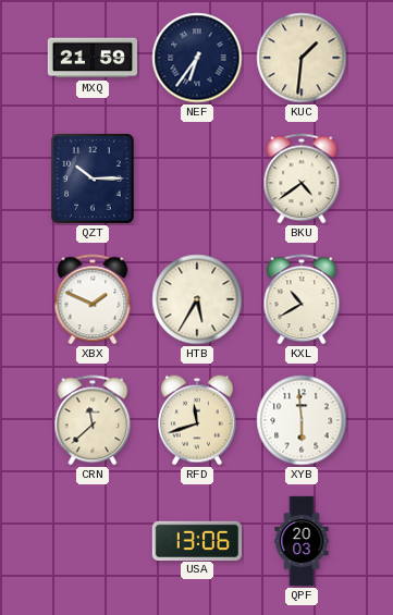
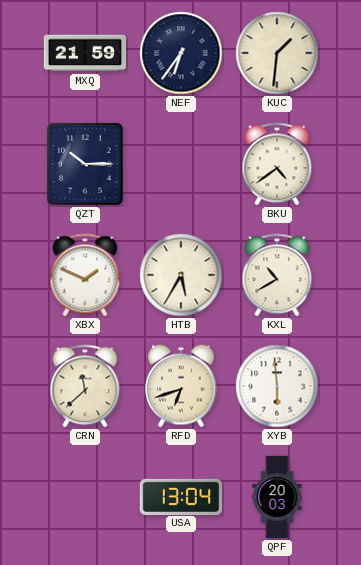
RFD: 11:42 -> 6:42
USA: 13:06 -> 13:04
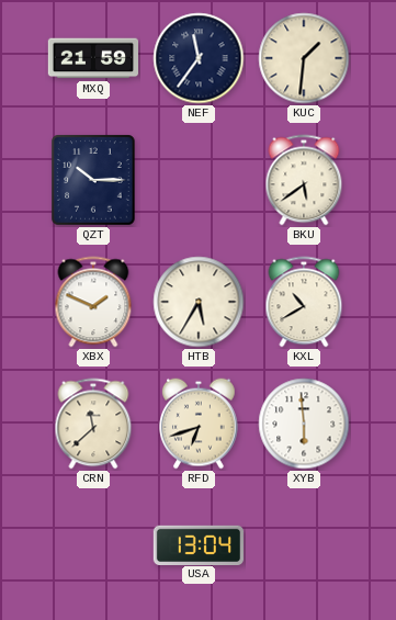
NEF: 6:36 -> 11:36
BKU: 4:39 -> 5:39
QPF: 20:03 -> none
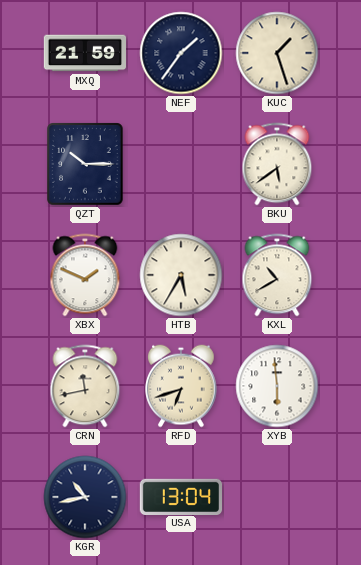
NEF: 11:36 -> 1:36
KUC: 1:31 -> 1:27
CRN: 11:38 -> 11:43
KGR: none -> 10:43
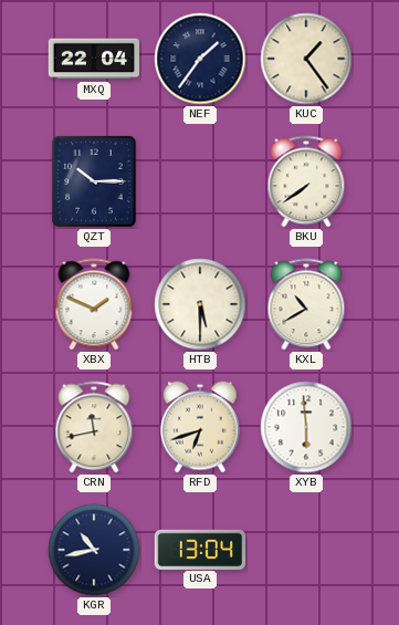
MXQ: 21:59 -> 22:04
KUC: 1:27 -> 1:24
BKU: 5:39 -> 7:39
HTB: 5:35 -> 5:30
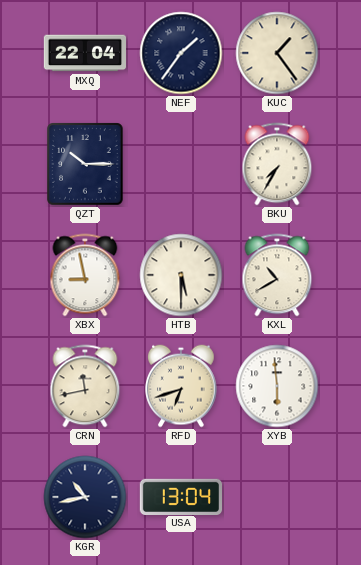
BKU: 7:39 -> 7:35
XBX: 1:49 -> 8:58
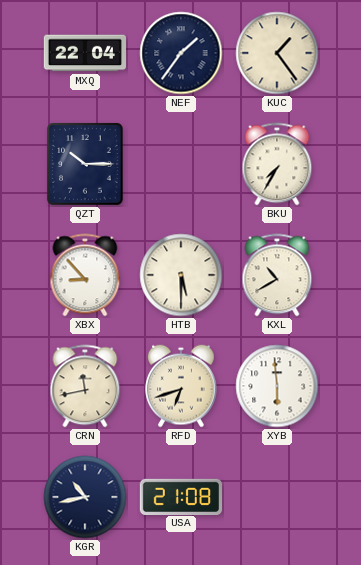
XBX: 8:58 -> 8:53
USA: 13:04 -> 21:08
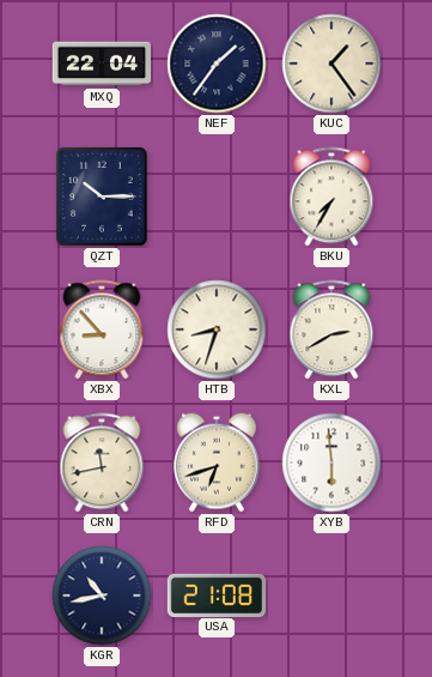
HTB: 5:30 -> 8:33
KXL: 10:40 -> 2:40
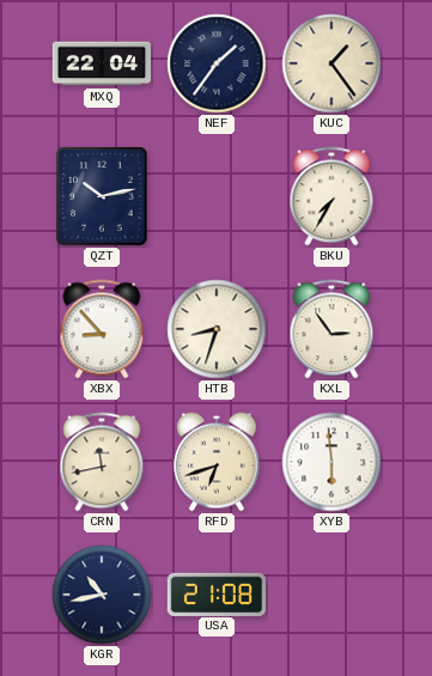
QZT: 10:15 -> 10:13
KXL: 2:40 -> 2:54
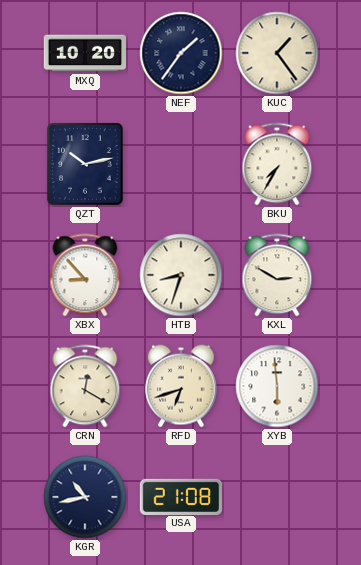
MXQ: 22:04 -> 10:20
KXL: 2:54 -> 2:50
CRN: 11:43 -> 12:20
